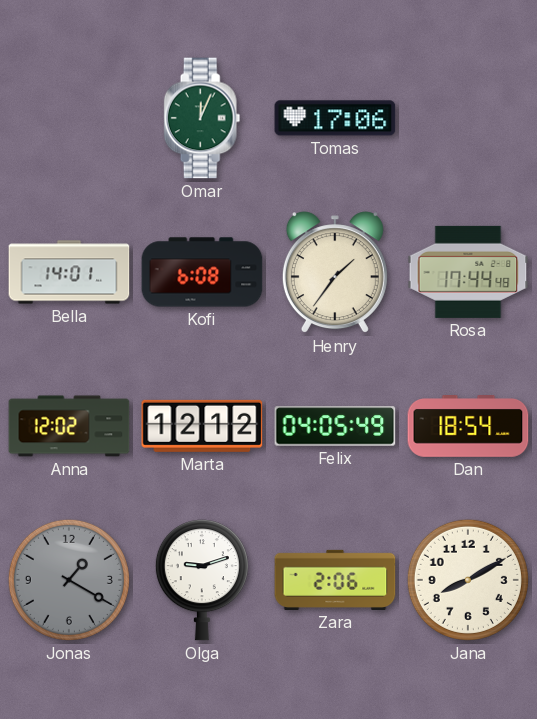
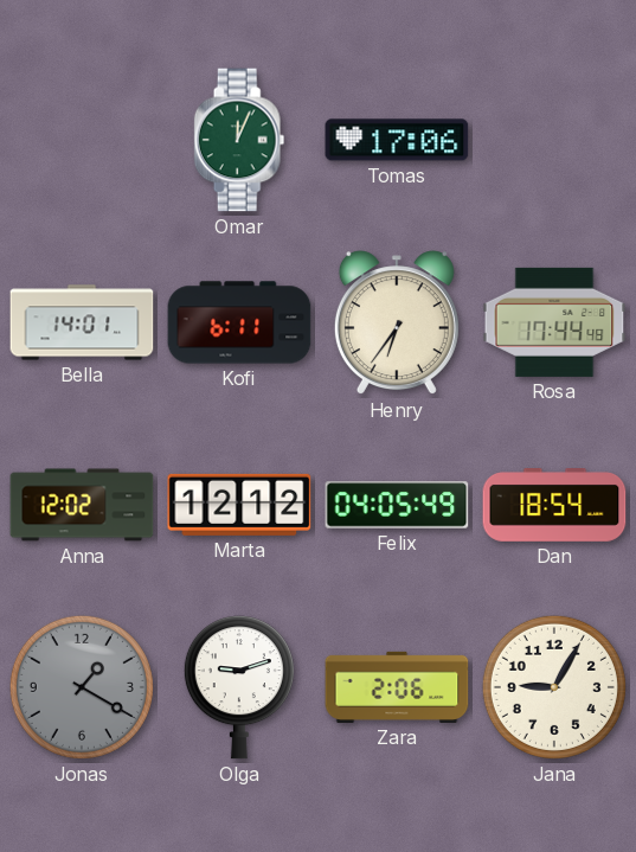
Kofi: 6:08 -> 6:11
Henry: 1:36 -> 6:36
Jana: 8:10 -> 9:05
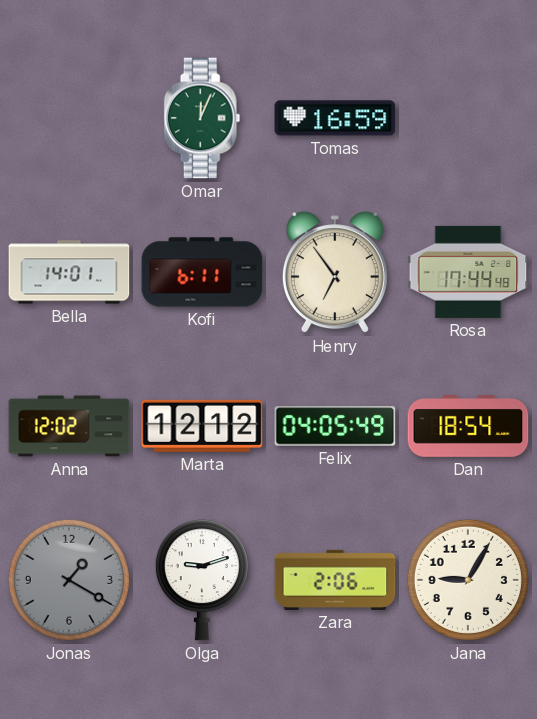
Tomas: 17:06 -> 16:59
Henry: 6:36 -> 6:54
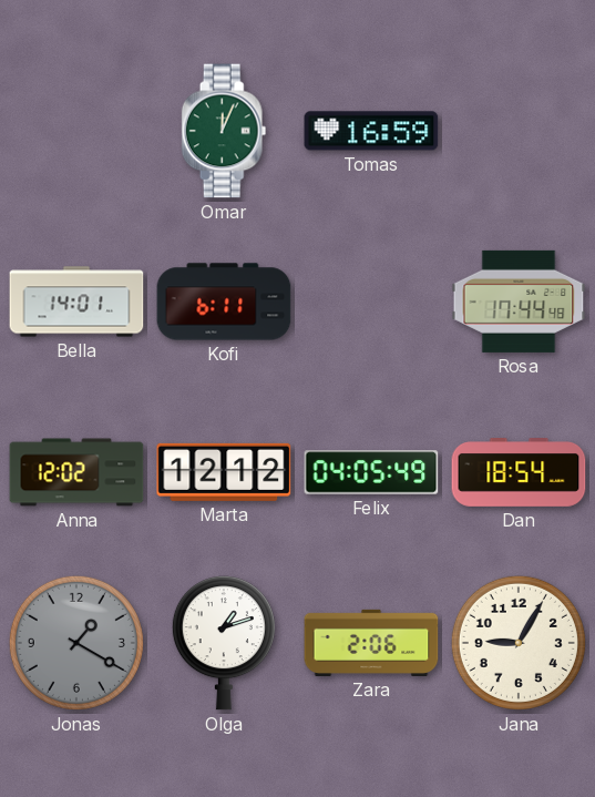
Henry: 6:54 -> none
Olga: 9:12 -> 1:12
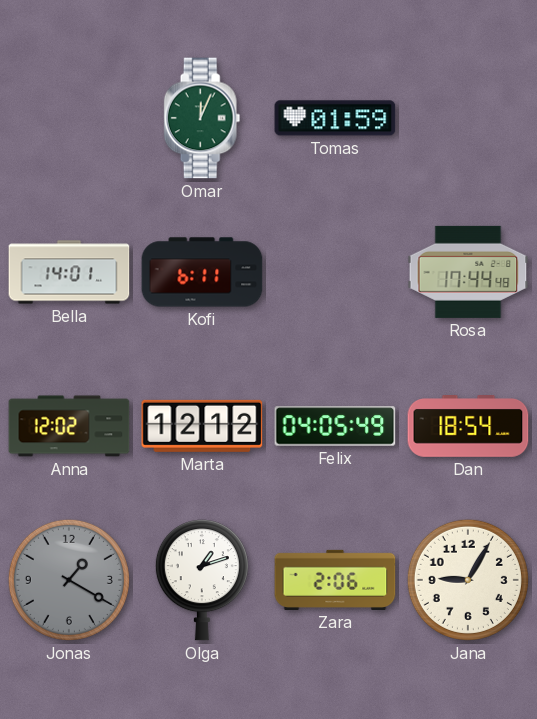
Tomas: 16:59 -> 01:59
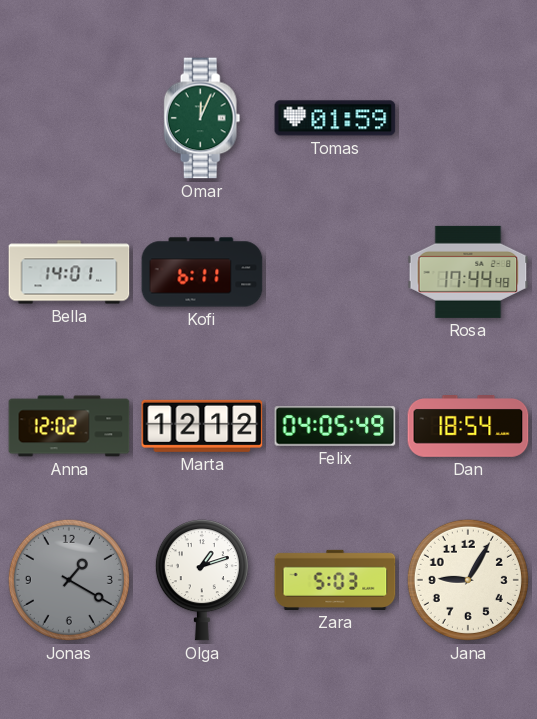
Zara: 2:06 -> 5:03
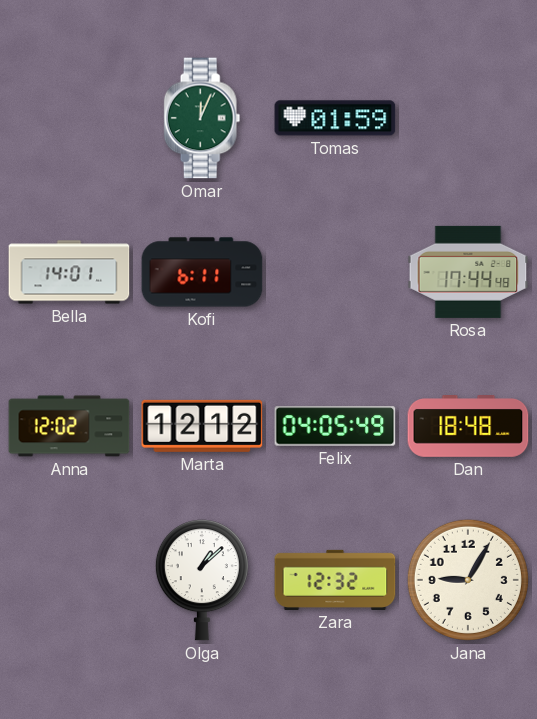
Dan: 18:54 -> 18:48
Jonas: 1:20 -> none
Olga: 1:12 -> 1:08
Zara: 5:03 -> 12:32
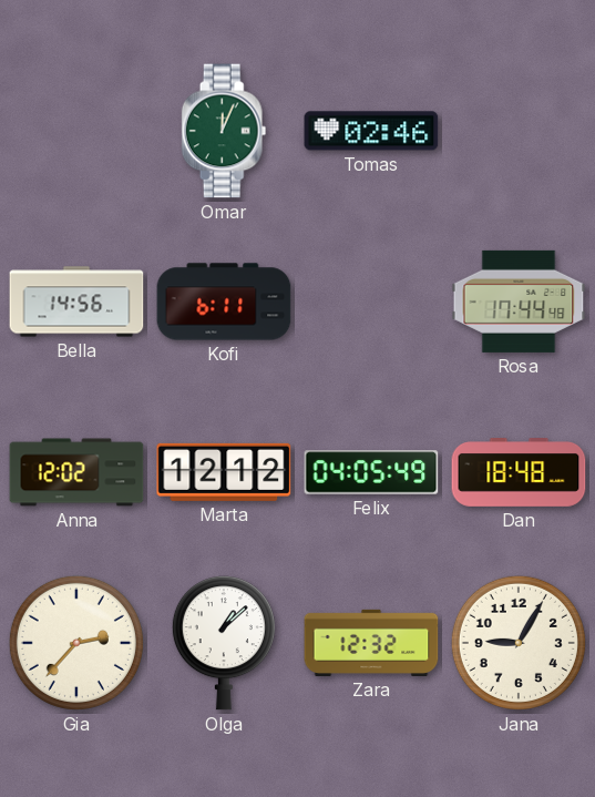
Tomas: 01:59 -> 02:46
Bella: 14:01 -> 14:56
Gia: none -> 2:37
